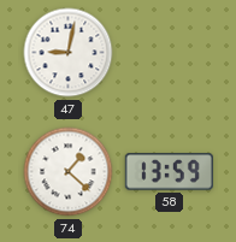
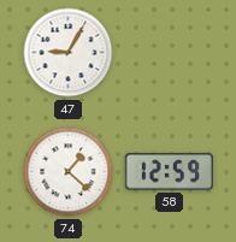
47: 9:02 -> 9:05
58: 13:59 -> 12:59
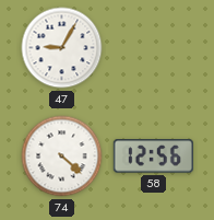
74: 1:22 -> 4:22
58: 12:59 -> 12:56
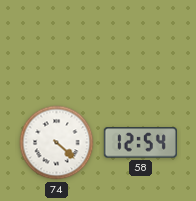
47: 9:05 -> none
58: 12:56 -> 12:54
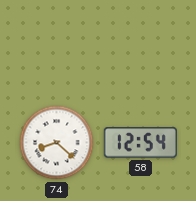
74: 4:22 -> 8:22
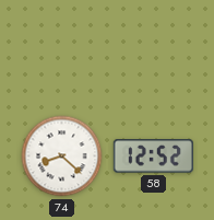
58: 12:54 -> 12:52
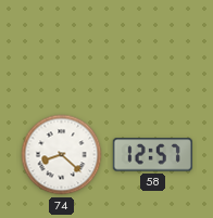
58: 12:52 -> 12:57
